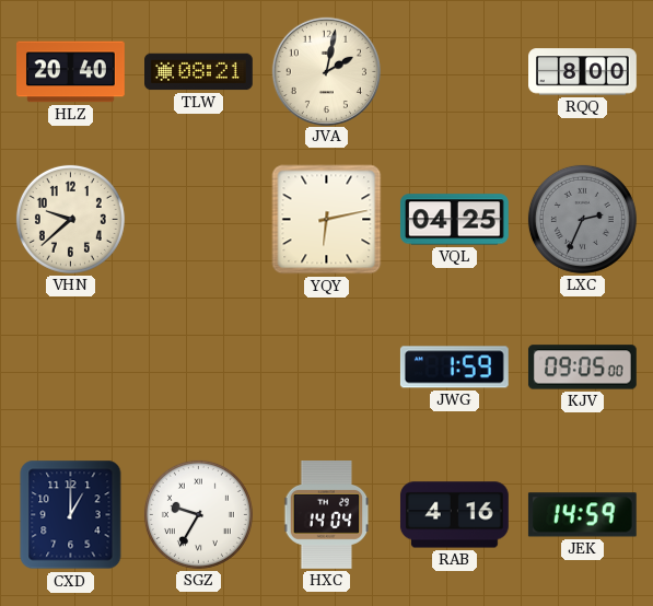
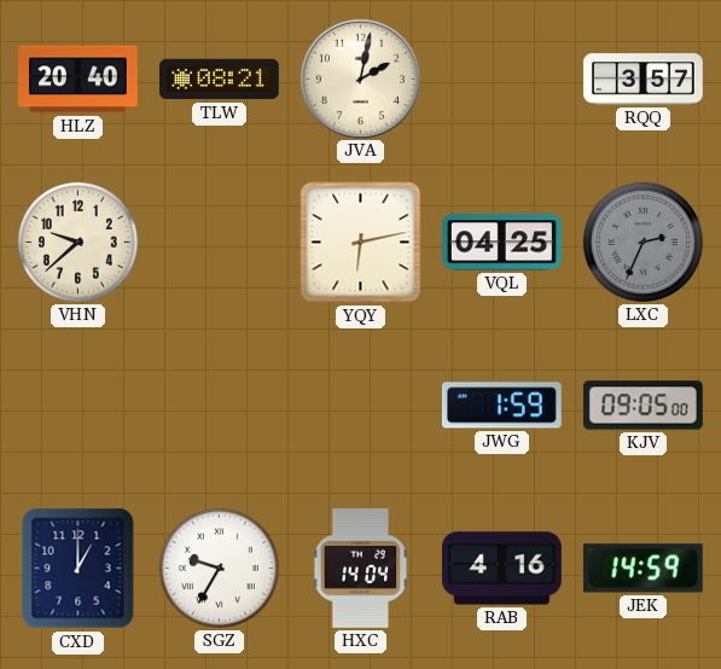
RQQ: 8:00 -> 3:57
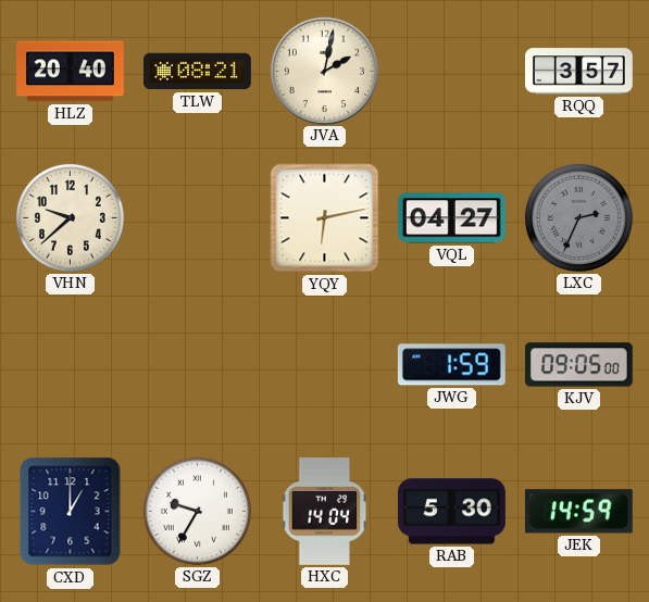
VQL: 04:25 -> 04:27
RAB: 4:16 -> 5:30
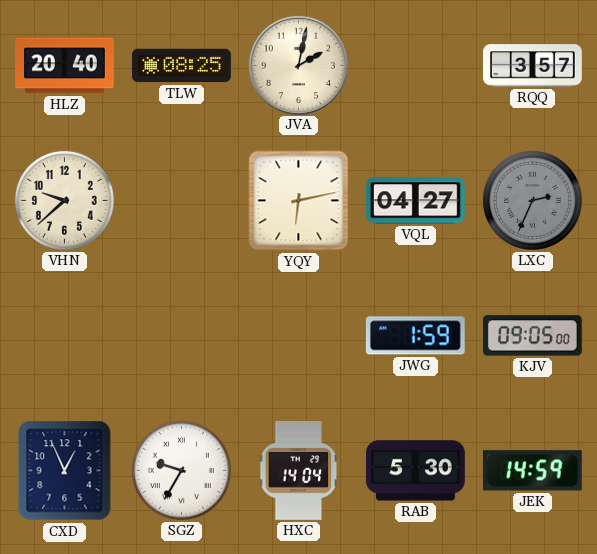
TLW: 08:21 -> 08:25
CXD: 1:00 -> 12:56
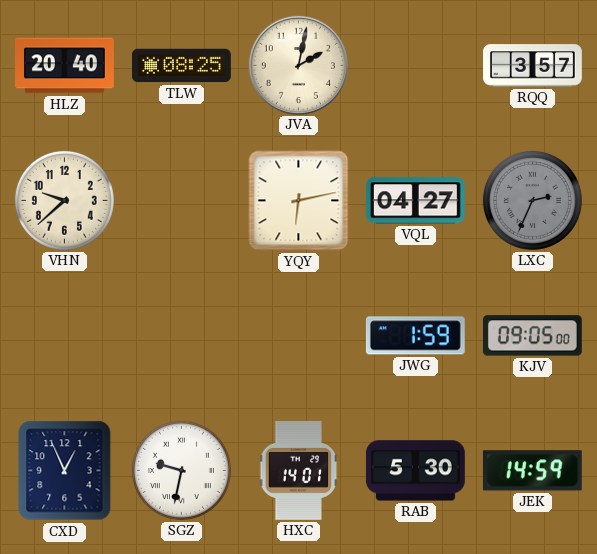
SGZ: 9:35 -> 9:32
HXC: 14:04 -> 14:01
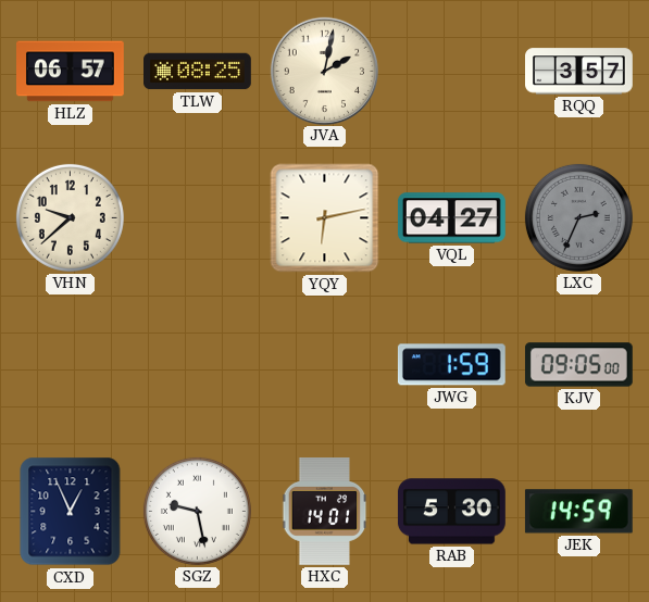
HLZ: 20:40 -> 06:57
SGZ: 9:32 -> 9:28
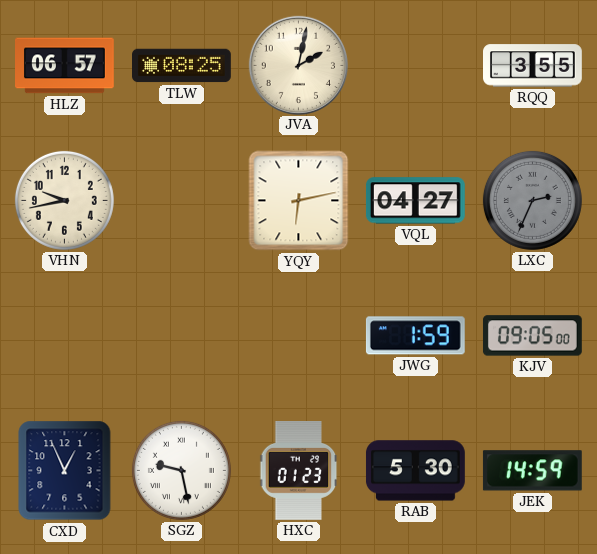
RQQ: 3:57 -> 3:55
VHN: 9:38 -> 9:43
HXC: 14:01 -> 01:23
